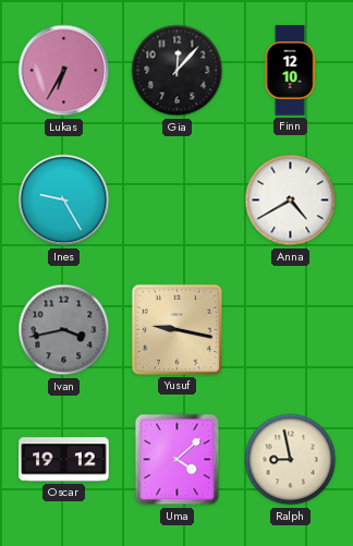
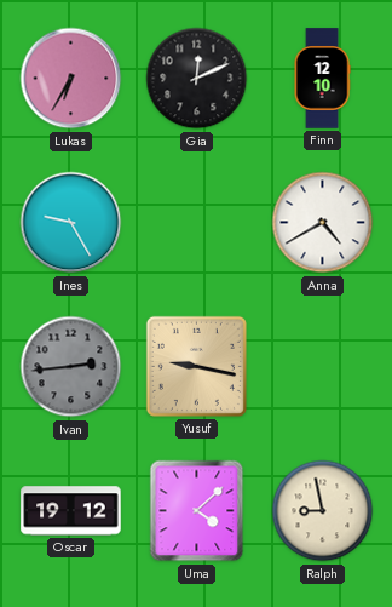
Gia: 12:07 -> 12:11
Ivan: 3:43 -> 2:44
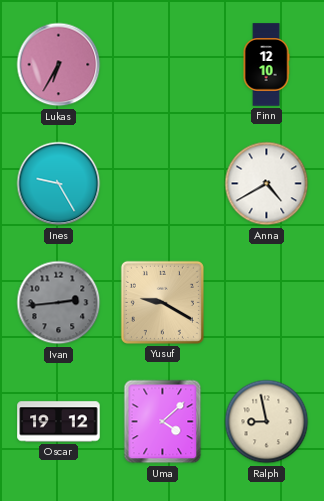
Gia: 12:11 -> none
Yusuf: 9:17 -> 9:20
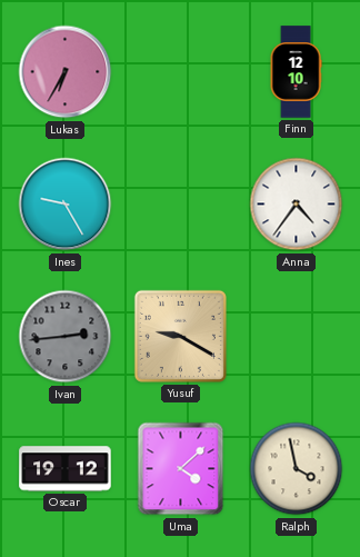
Anna: 4:40 -> 4:36
Ralph: 8:58 -> 3:58
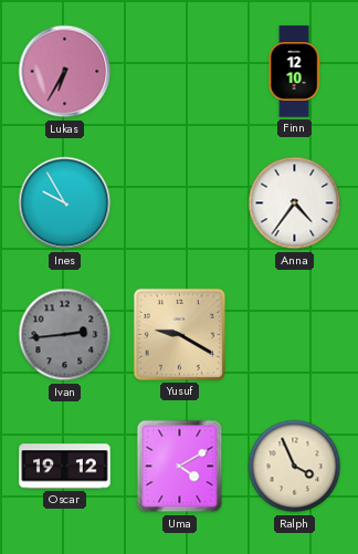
Ines: 9:25 -> 9:55
Uma: 4:08 -> 4:10
Ralph: 3:58 -> 3:56
